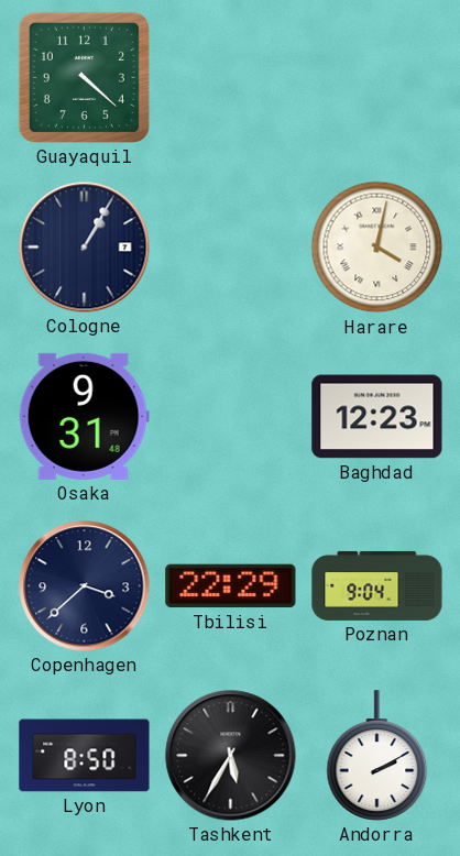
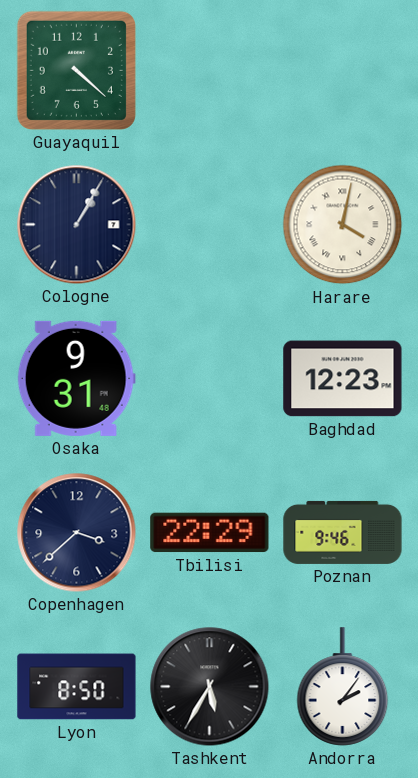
Poznan: 9:04 -> 9:46
Andorra: 2:10 -> 2:06
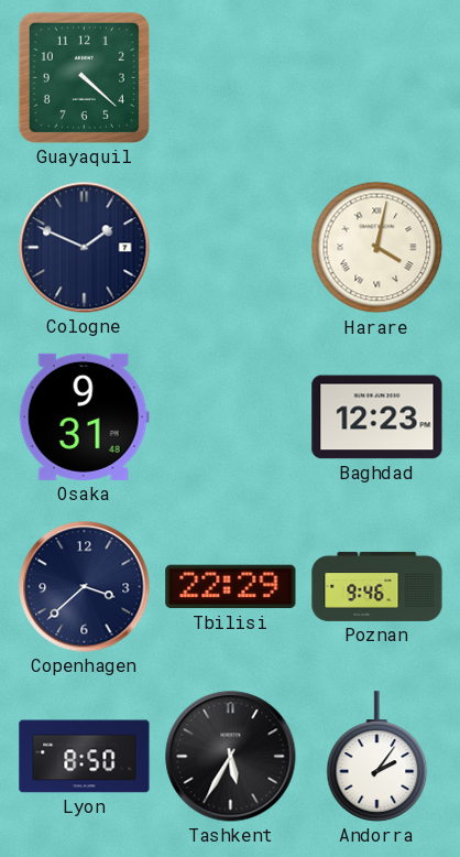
Cologne: 1:05 -> 1:49
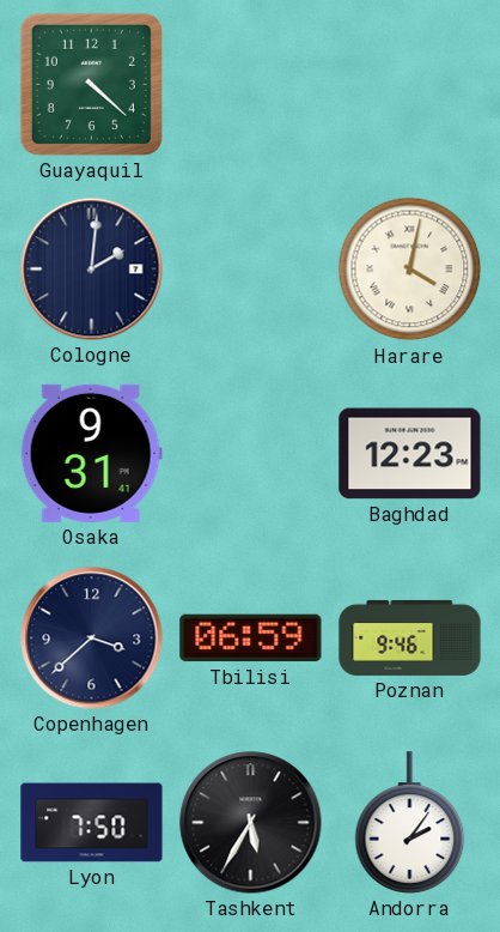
Cologne: 1:49 -> 2:01
Osaka: 9:31:48 -> 9:31:41
Tbilisi: 22:29 -> 06:59
Lyon: 8:50 -> 7:50
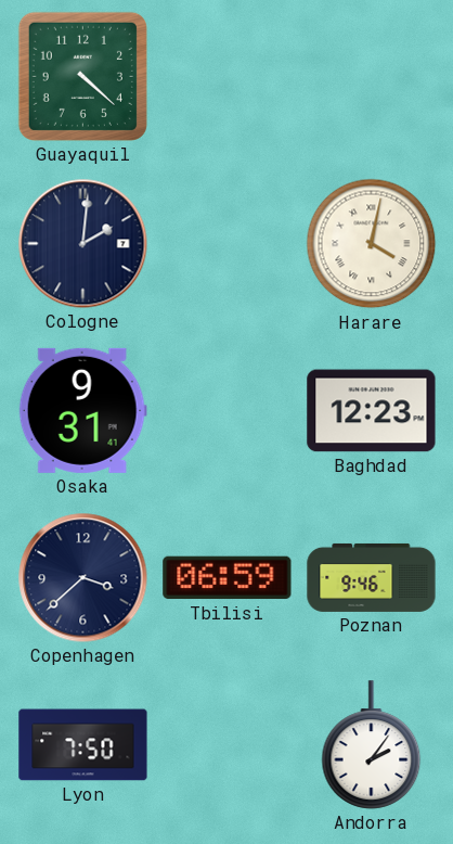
Tashkent: 5:35 -> none
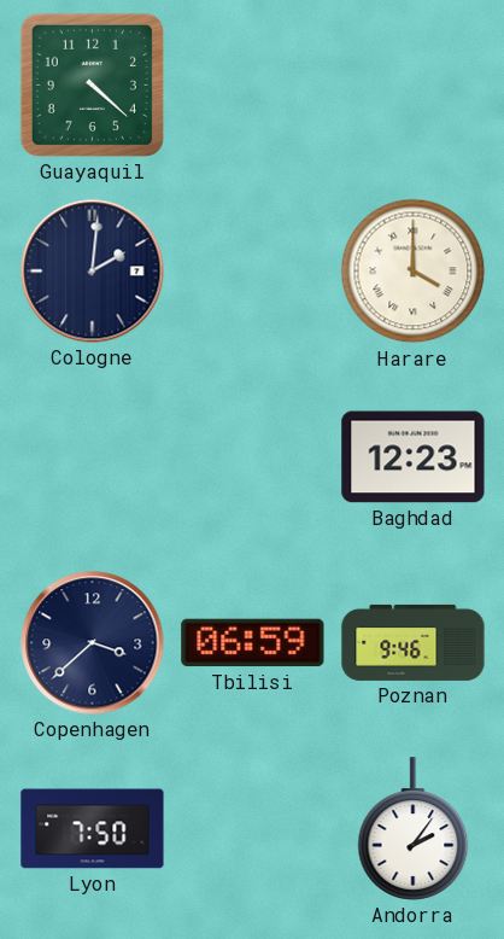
Harare: 4:02 -> 4:00
Osaka: 9:31 -> none
